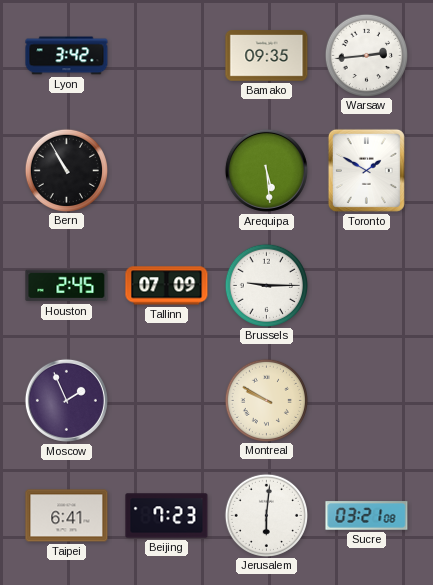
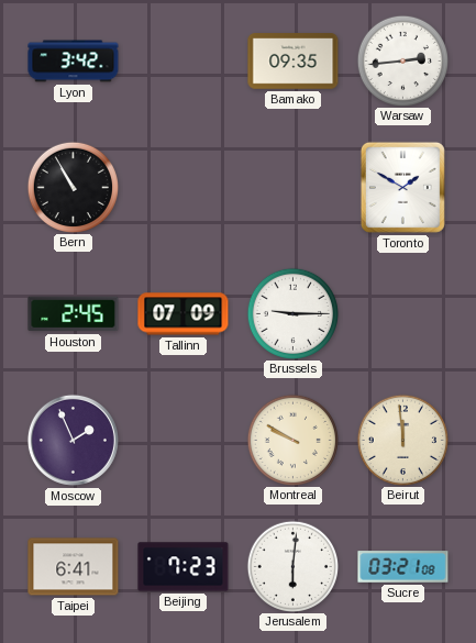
Arequipa: 5:29 -> none
Beirut: none -> 11:59
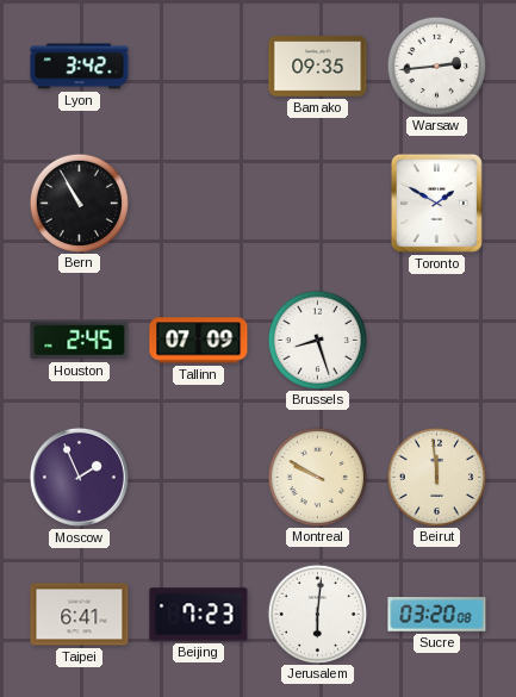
Brussels: 9:15 -> 8:27
Sucre: 03:21 -> 03:20
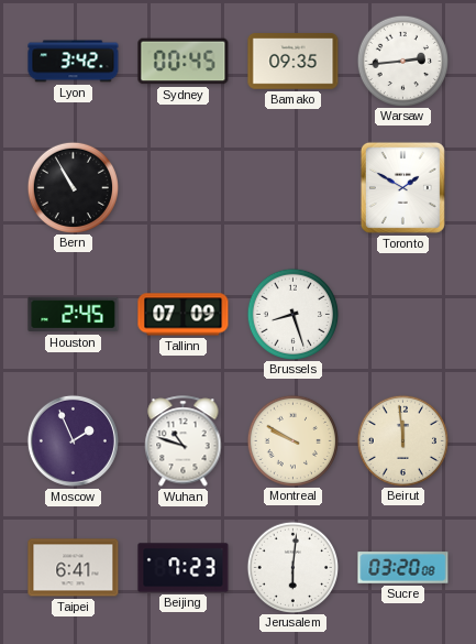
Sydney: none -> 00:45
Wuhan: none -> 10:48
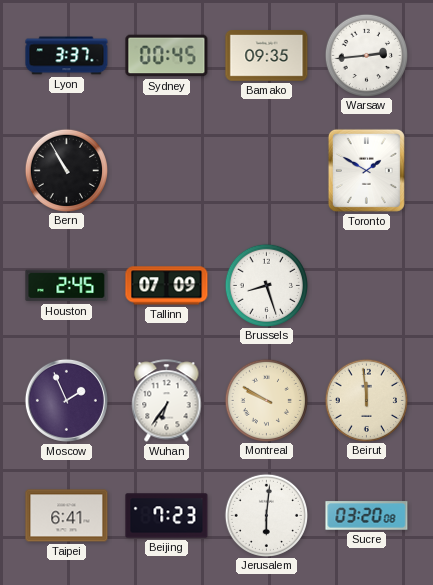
Lyon: 3:42 -> 3:37
Wuhan: 10:48 -> 6:36
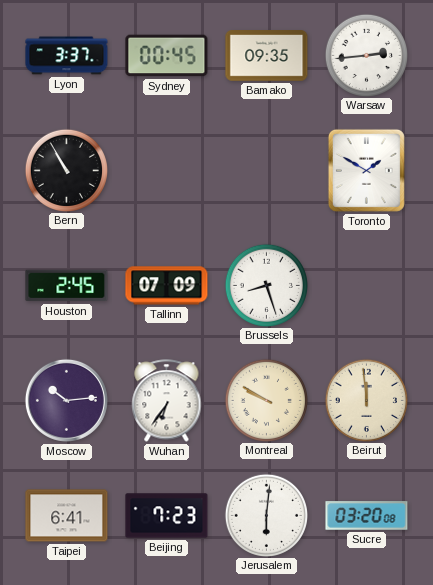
Moscow: 1:56 -> 10:14
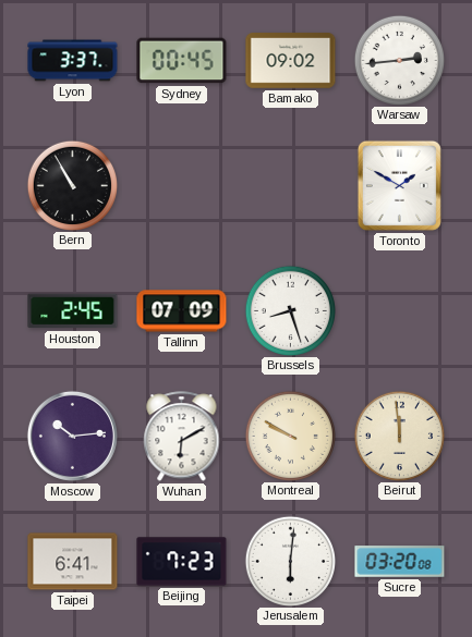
Bamako: 09:35 -> 09:02
Wuhan: 6:36 -> 6:10
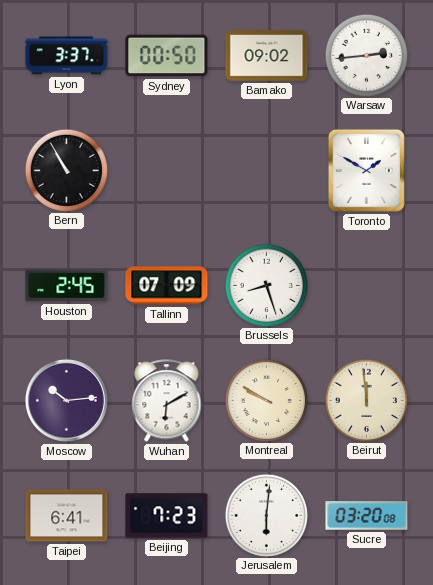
Sydney: 00:45 -> 00:50
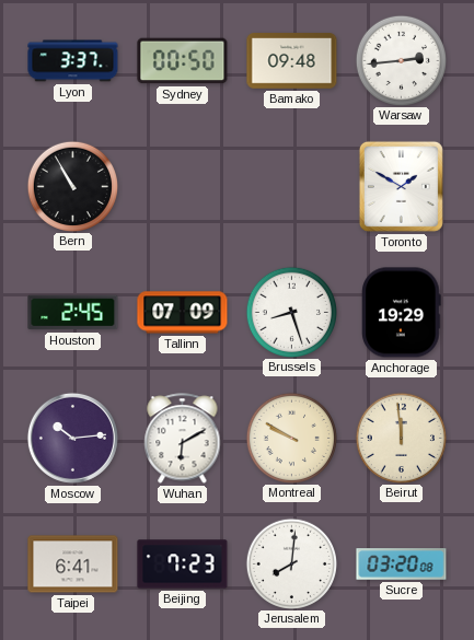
Bamako: 09:02 -> 09:48
Anchorage: none -> 19:29
Jerusalem: 6:01 -> 8:01
